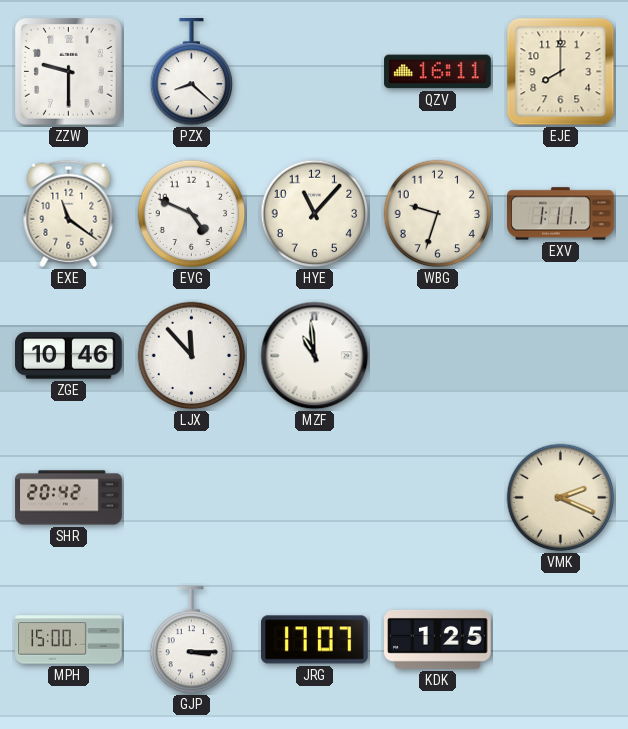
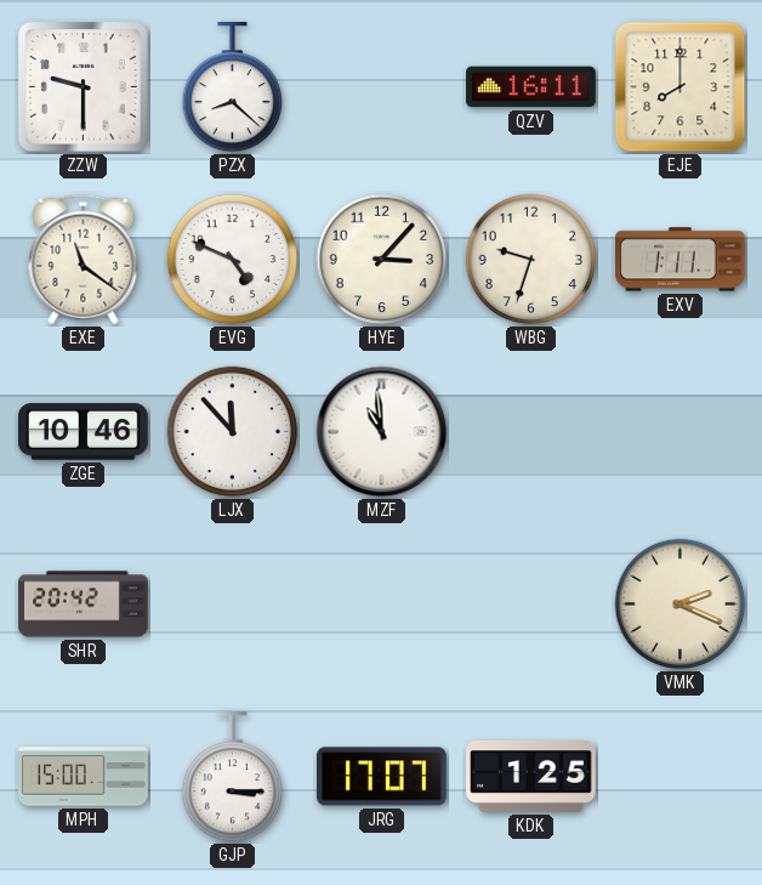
HYE: 11:07 -> 3:07
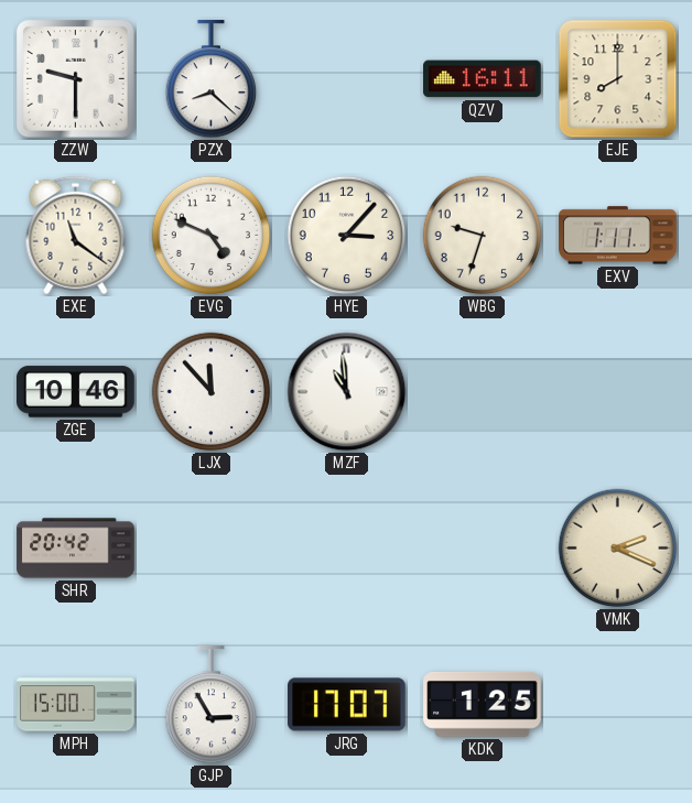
GJP: 3:15 -> 2:55
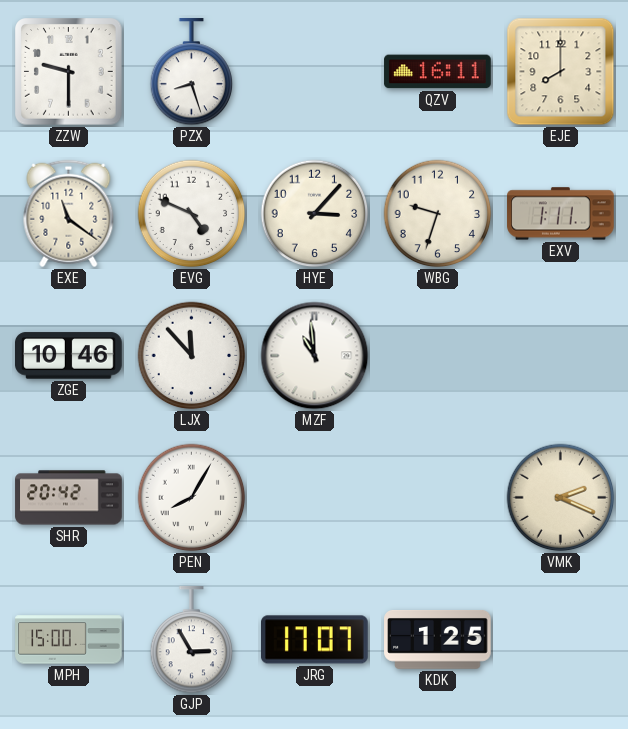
PZX: 8:22 -> 8:27
PEN: none -> 8:05
